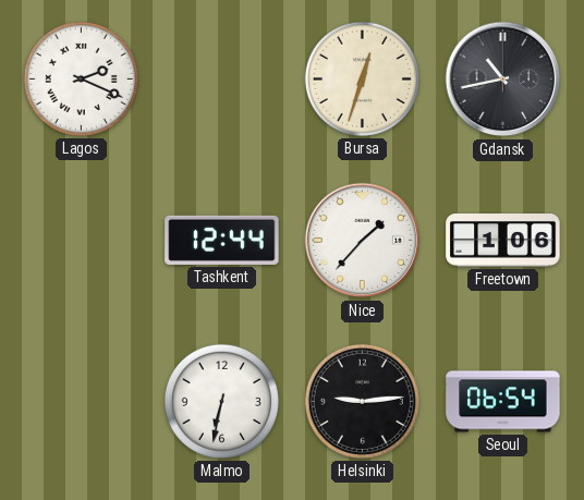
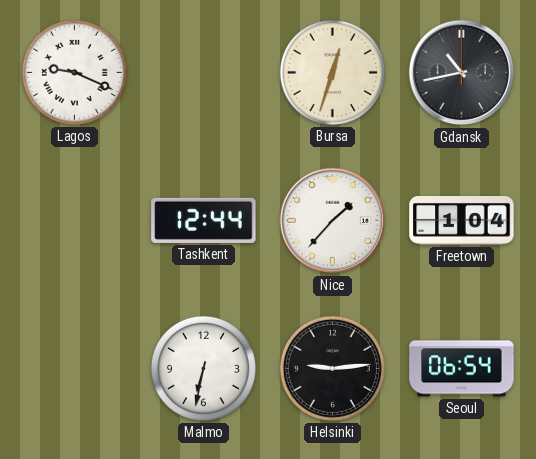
Lagos: 2:19 -> 9:19
Freetown: 1:06 -> 1:04
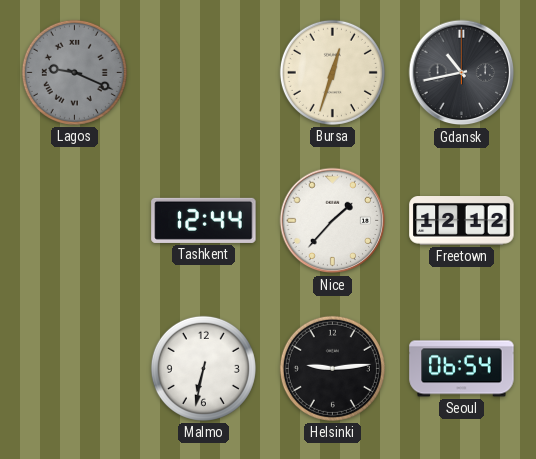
Lagos dial: white -> grey
Freetown: 1:04 -> 12:12
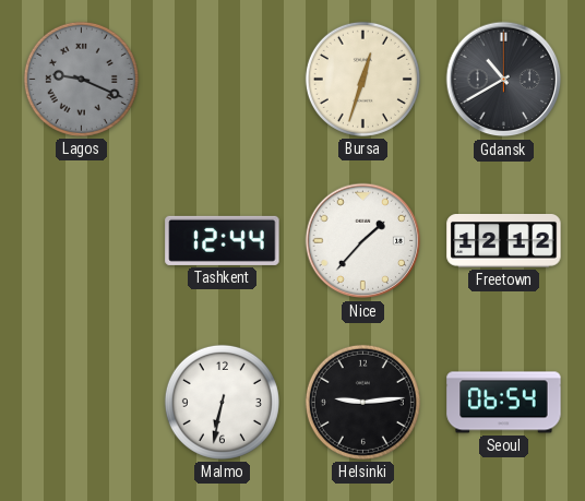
Gdansk: 10:43 -> 10:40
